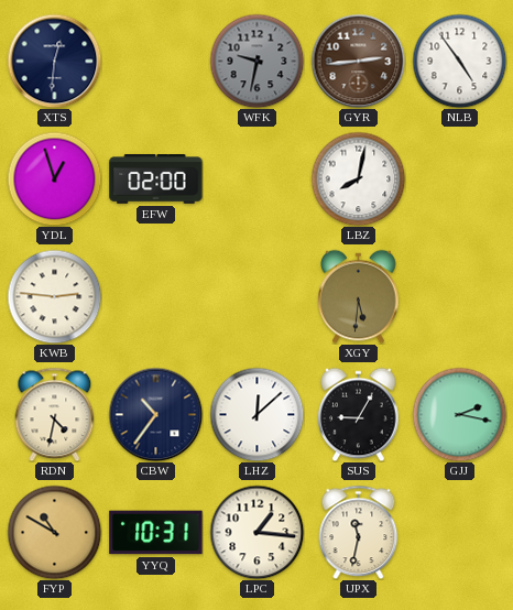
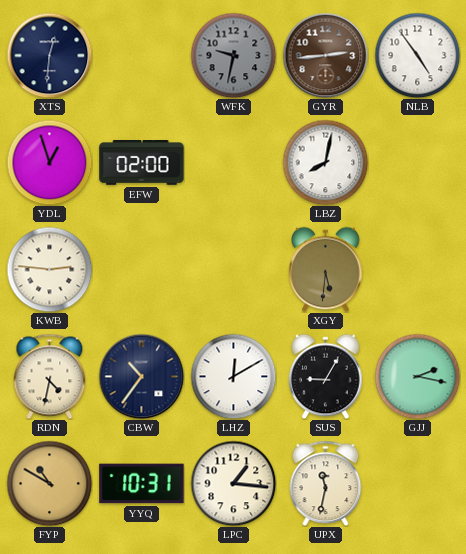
LHZ: 12:08 -> 12:10
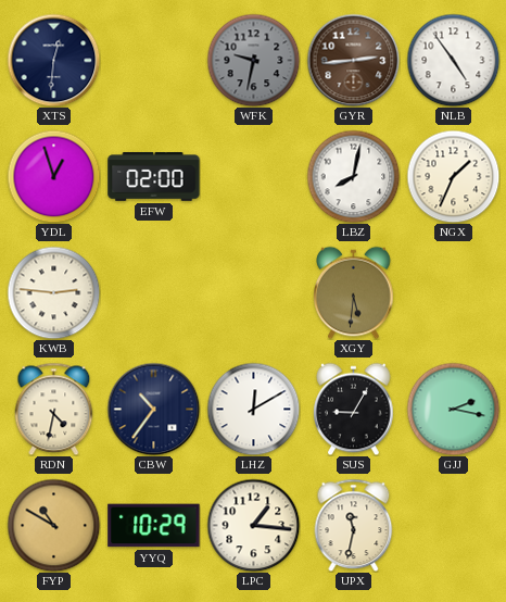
NGX: none -> 1:34
YYQ: 10:31 -> 10:29
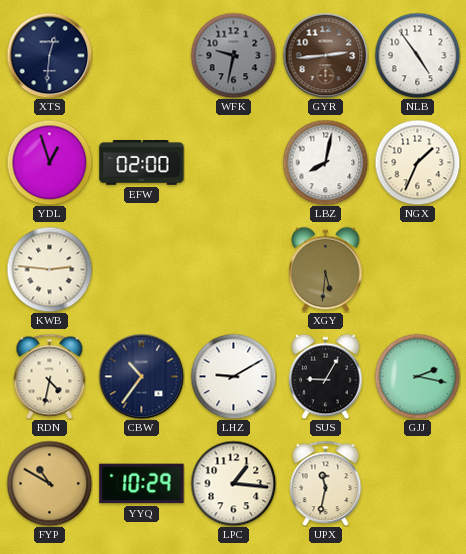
LHZ: 12:10 -> 9:10
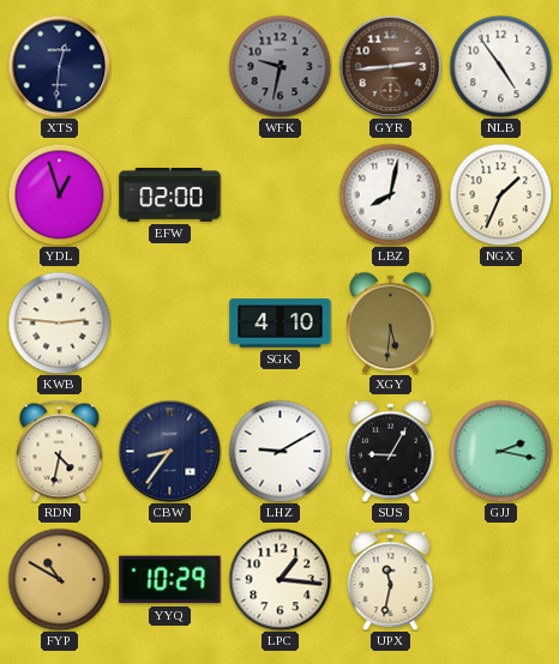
SGK: none -> 4:10
CBW: 10:36 -> 8:36
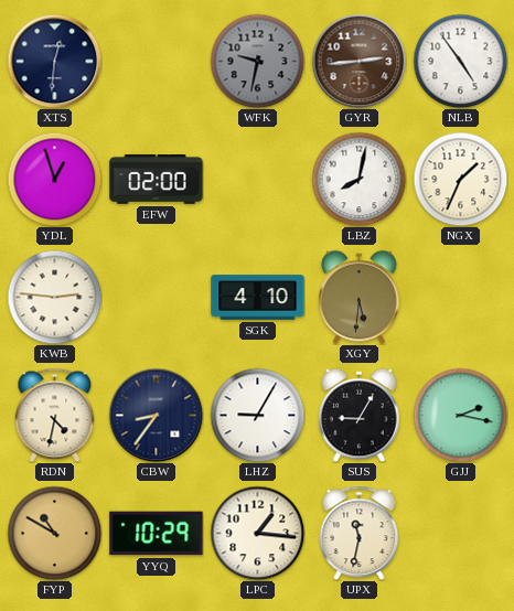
LHZ: 9:10 -> 9:05
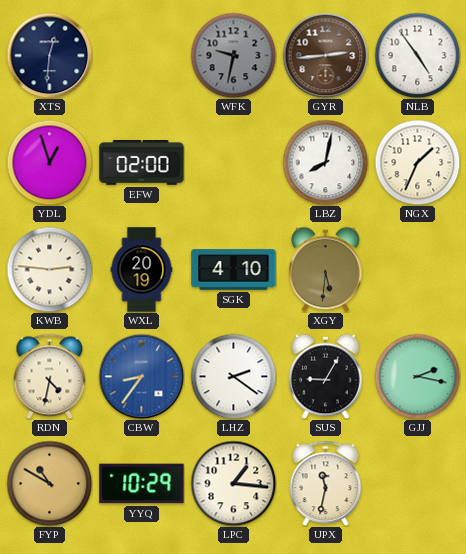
WXL: none -> 20:19
CBW dial: navy -> blue
LHZ: 9:05 -> 2:21
